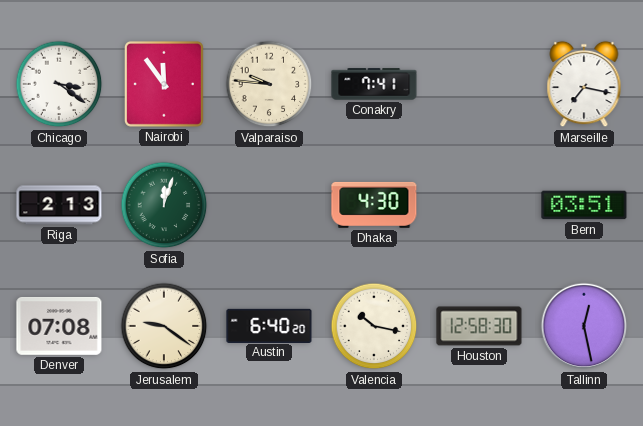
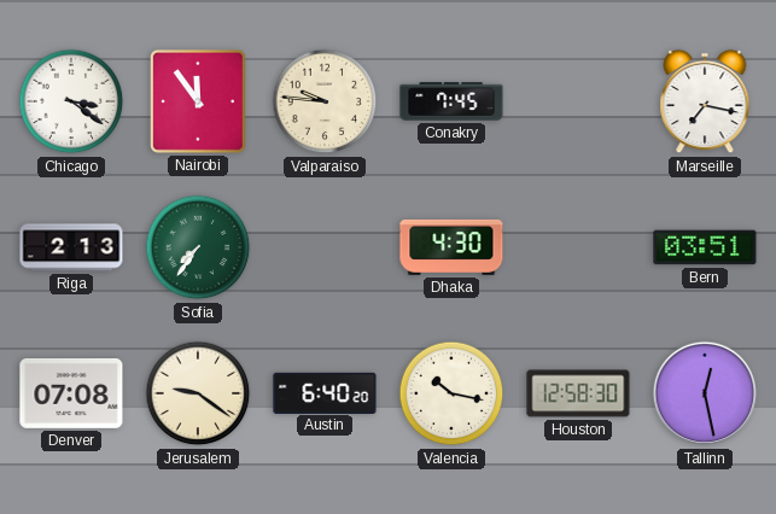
Conakry: 7:41 -> 7:45
Sofia: 12:03 -> 7:36
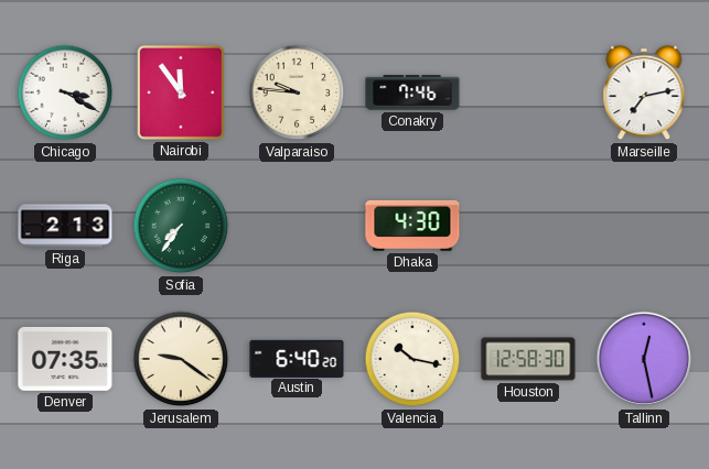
Chicago: 3:21 -> 3:20
Conakry: 7:45 -> 7:46
Marseille: 7:17 -> 7:13
Bern: 03:51 -> none
Denver: 07:08 -> 07:35
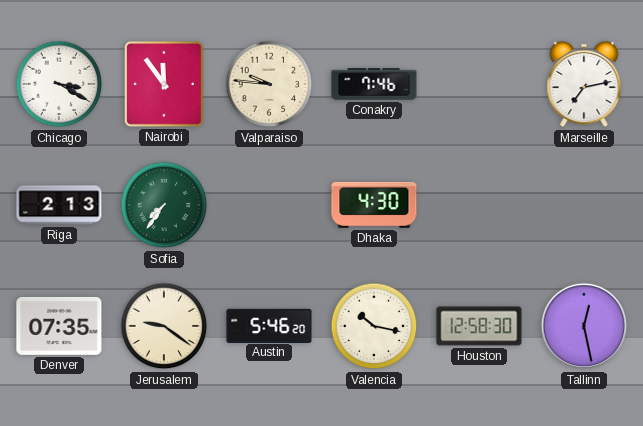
Austin: 6:40 -> 5:46
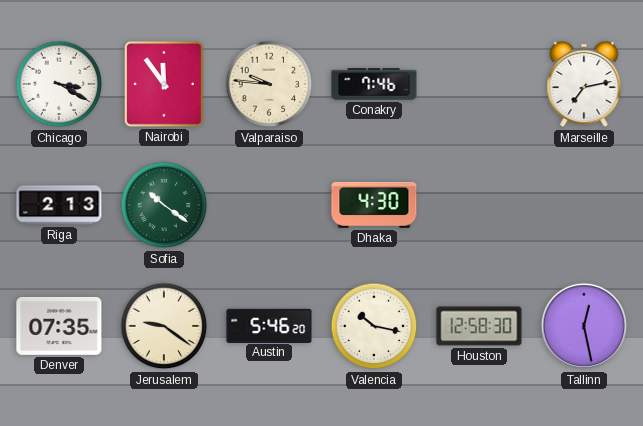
Sofia: 7:36 -> 10:21
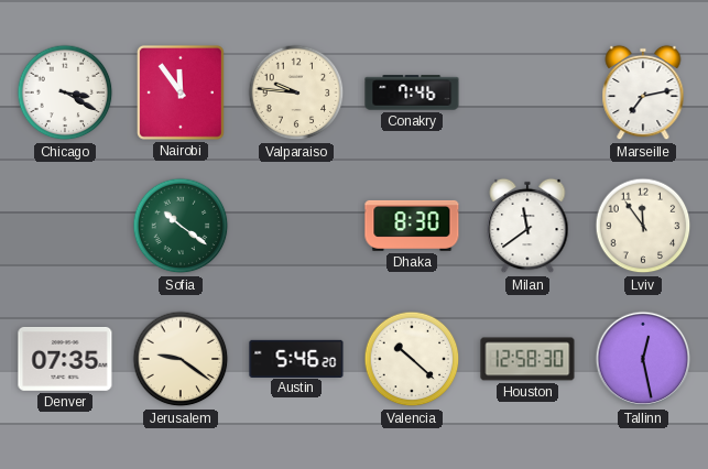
Riga: 2:13 -> none
Dhaka: 4:30 -> 8:30
Milan: none -> 11:39
Lviv: none -> 11:54
Valencia: 10:17 -> 10:22
